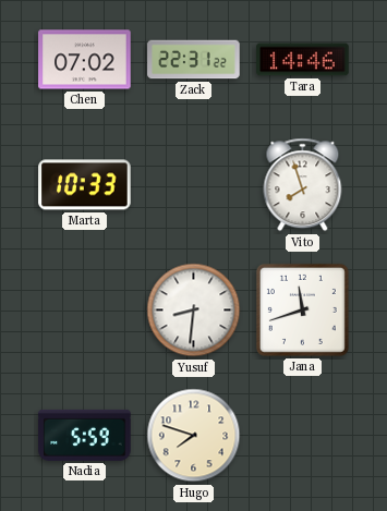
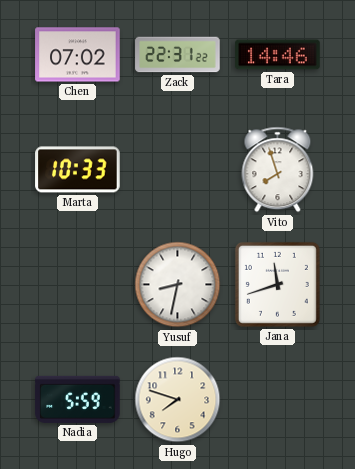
Yusuf: 8:31 -> 8:32
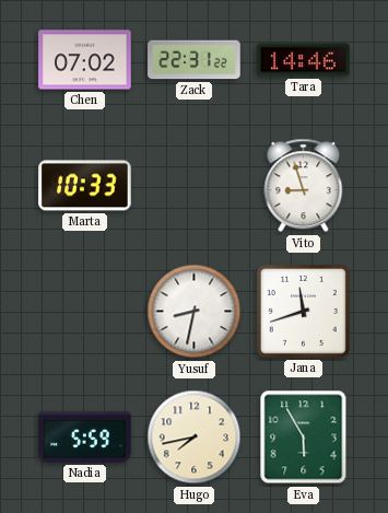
Vito: 7:57 -> 8:57
Hugo: 7:48 -> 7:43
Eva: none -> 5:55
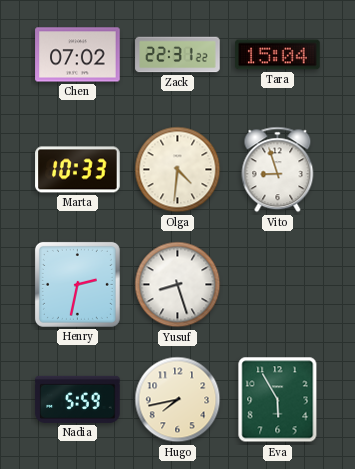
Tara: 14:46 -> 15:04
Olga: none -> 4:31
Henry: none -> 2:32
Yusuf: 8:32 -> 8:27
Jana: 11:42 -> none
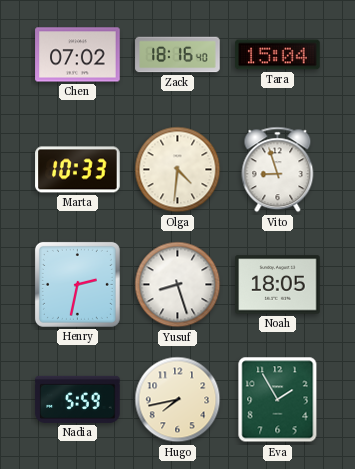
Zack: 22:31 -> 18:16
Noah: none -> 18:05
Eva: 5:55 -> 1:55
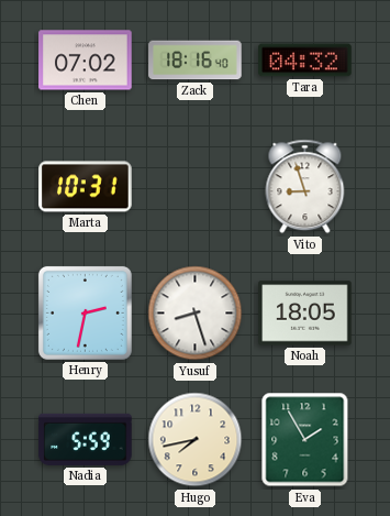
Tara: 15:04 -> 04:32
Marta: 10:33 -> 10:31
Olga: 4:31 -> none
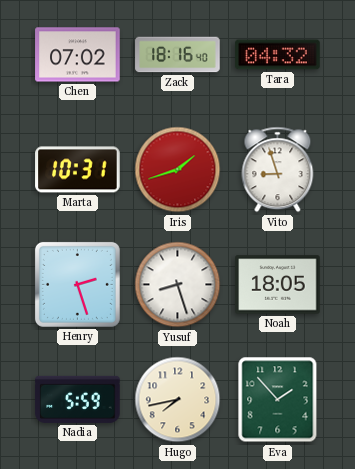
Iris: none -> 1:42
Henry: 2:32 -> 2:27
Eva: 1:55 -> 1:53
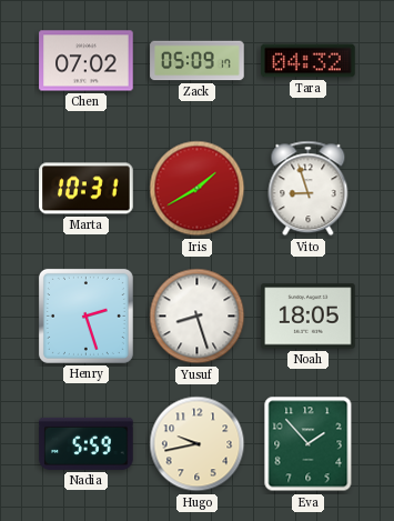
Zack: 18:16 -> 05:09
Iris: 1:42 -> 1:40
Hugo: 7:43 -> 9:43
